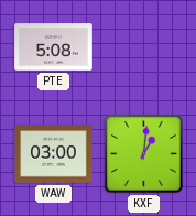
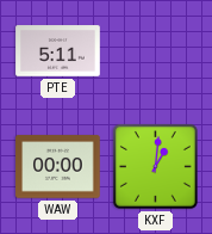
PTE: 5:08 -> 5:11
WAW: 03:00 -> 00:00
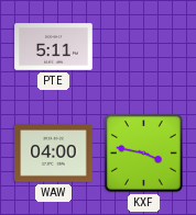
WAW: 00:00 -> 04:00
KXF: 1:01 -> 3:47
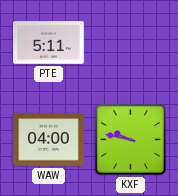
KXF: 3:47 -> 9:47
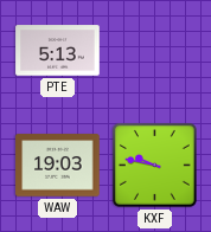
PTE: 5:11 -> 5:13
WAW: 04:00 -> 19:03
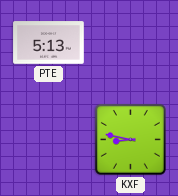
WAW: 19:03 -> none
KXF: 9:47 -> 8:47
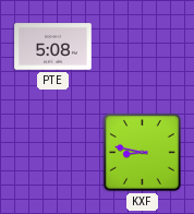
PTE: 5:13 -> 5:08
